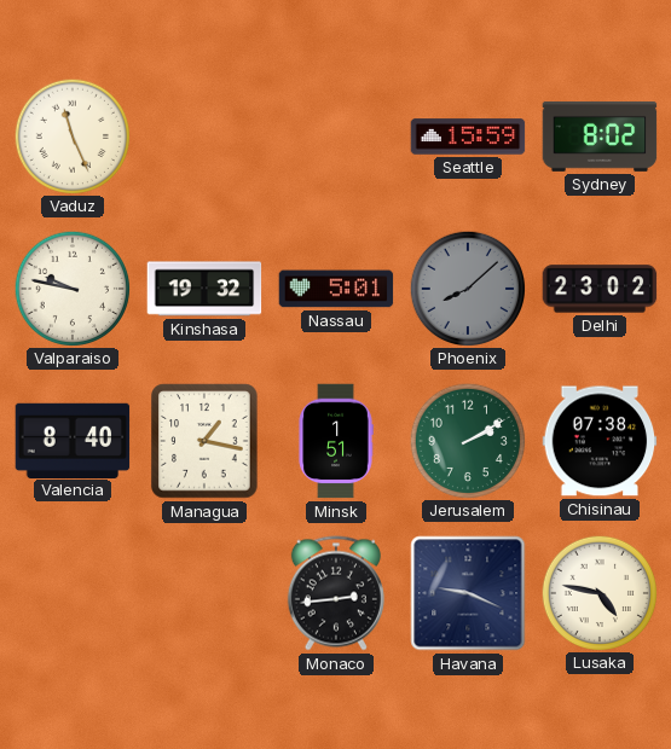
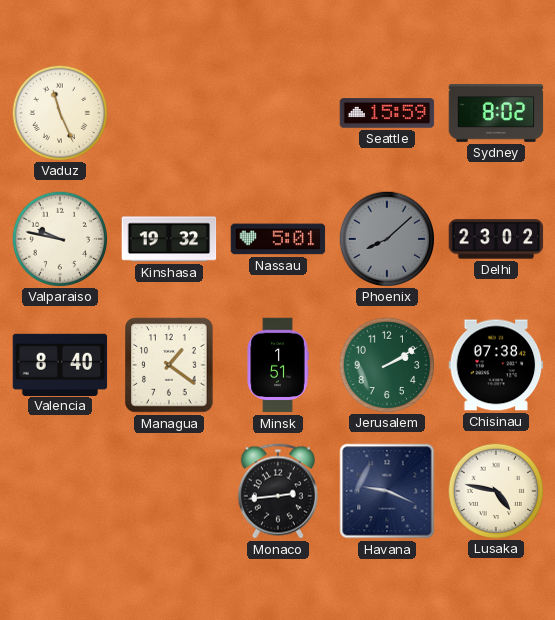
Managua: 1:17 -> 1:21
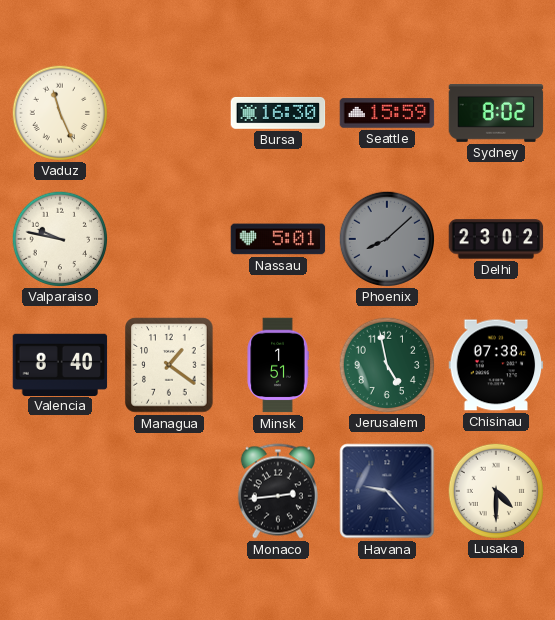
Bursa: none -> 16:30
Kinshasa: 19:32 -> none
Jerusalem: 2:10 -> 4:58
Havana: 9:19 -> 9:23
Lusaka: 4:47 -> 4:30
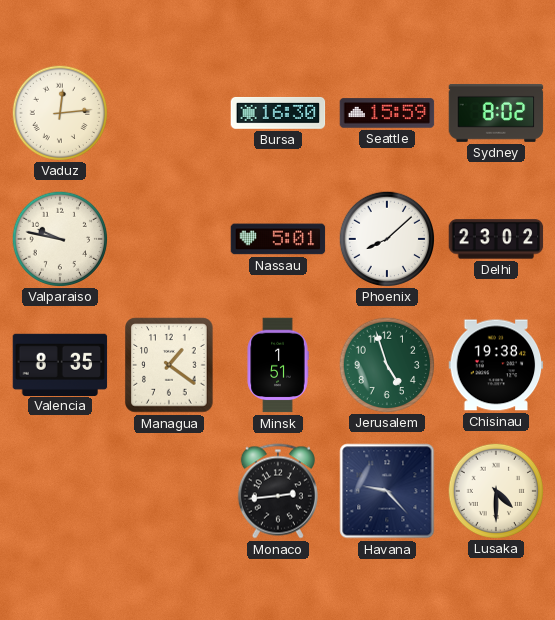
Vaduz: 11:26 -> 12:14
Phoenix dial: grey -> white
Valencia: 8:40 -> 8:35
Jerusalem: 4:58 -> 4:57
Chisinau: 07:38 -> 19:38
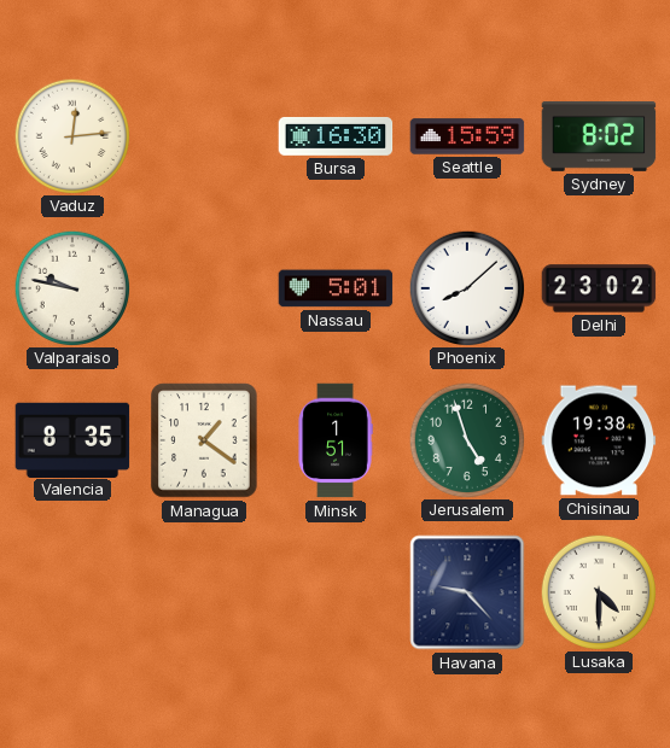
Monaco: 2:44 -> none
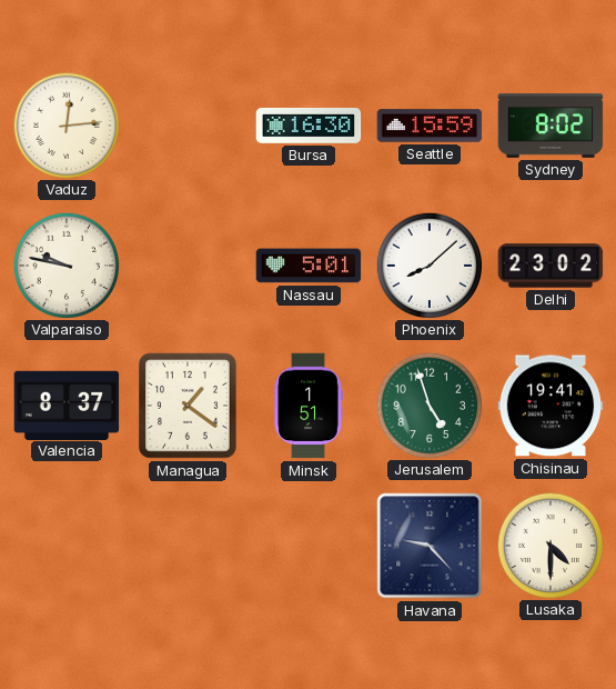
Valencia: 8:35 -> 8:37
Chisinau: 19:38 -> 19:41
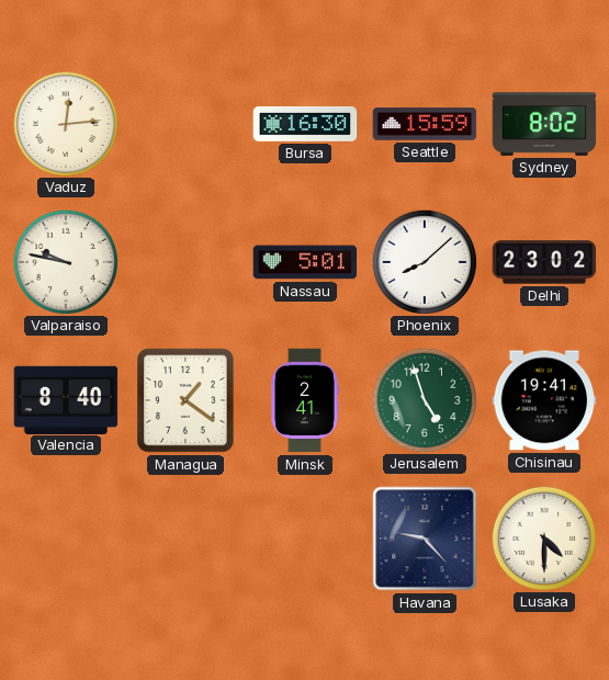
Valencia: 8:37 -> 8:40
Minsk: 1:51 -> 2:41
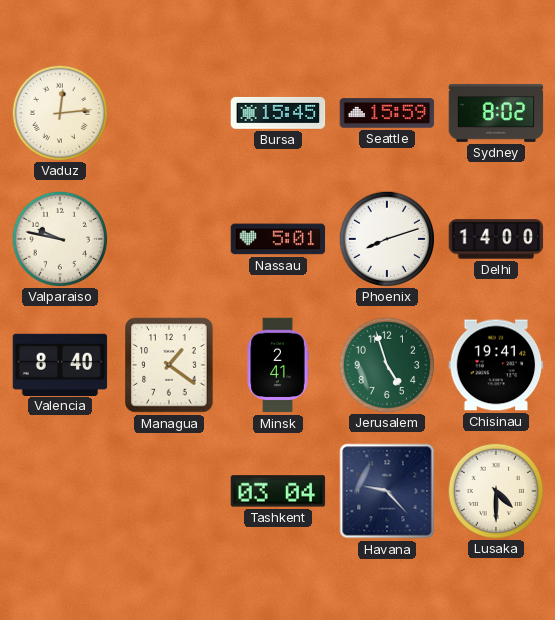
Bursa: 16:30 -> 15:45
Phoenix: 8:08 -> 8:12
Delhi: 23:02 -> 14:00
Tashkent: none -> 03:04
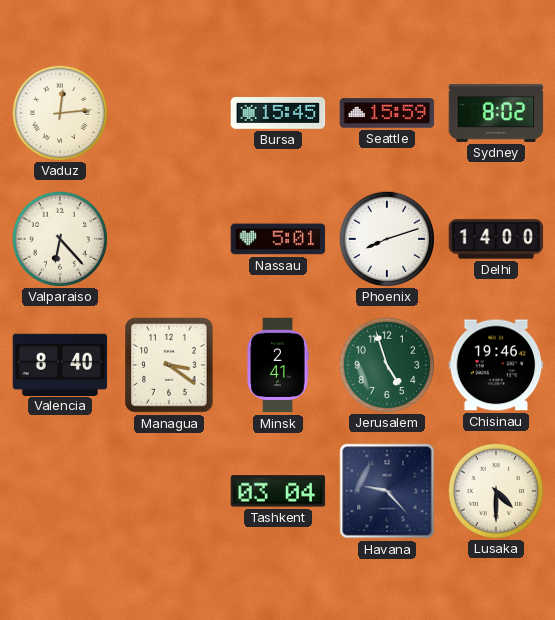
Valparaiso: 9:47 -> 6:23
Managua: 1:21 -> 3:21
Chisinau: 19:41 -> 19:46
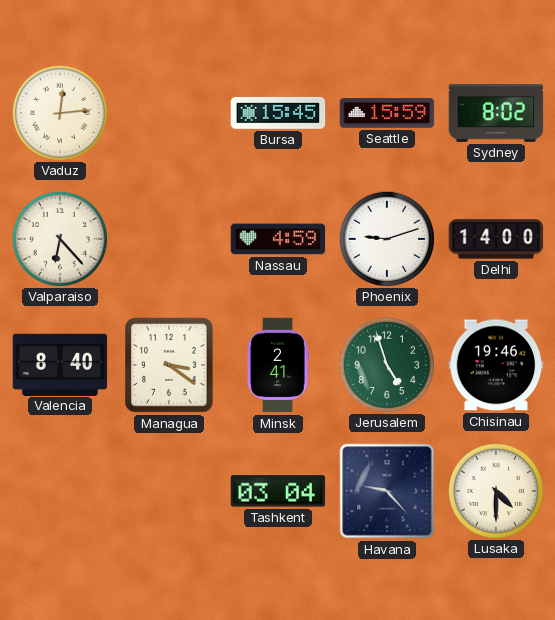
Nassau: 5:01 -> 4:59
Phoenix: 8:12 -> 9:12
